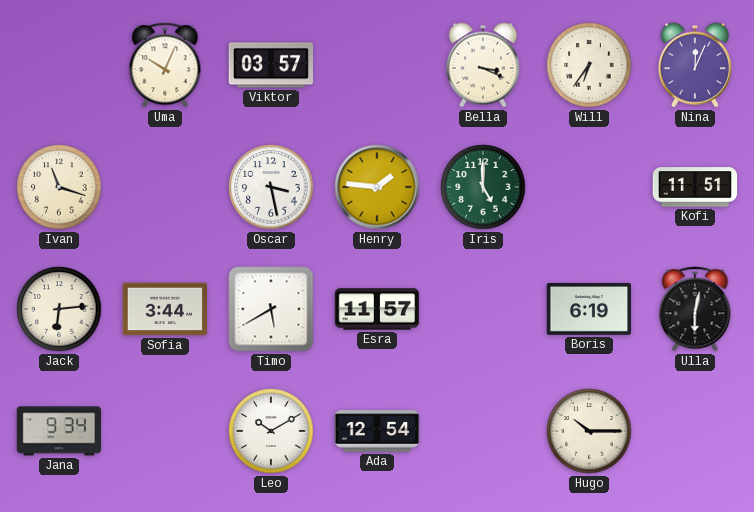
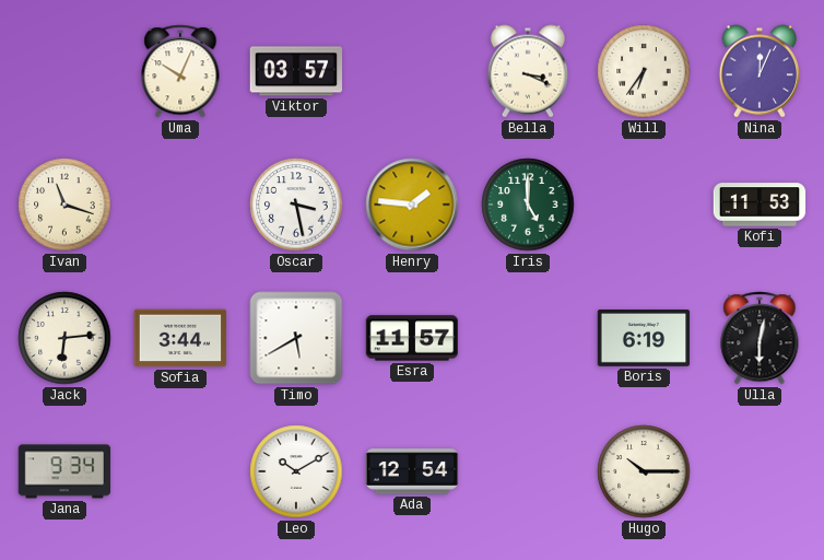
Kofi: 11:51 -> 11:53
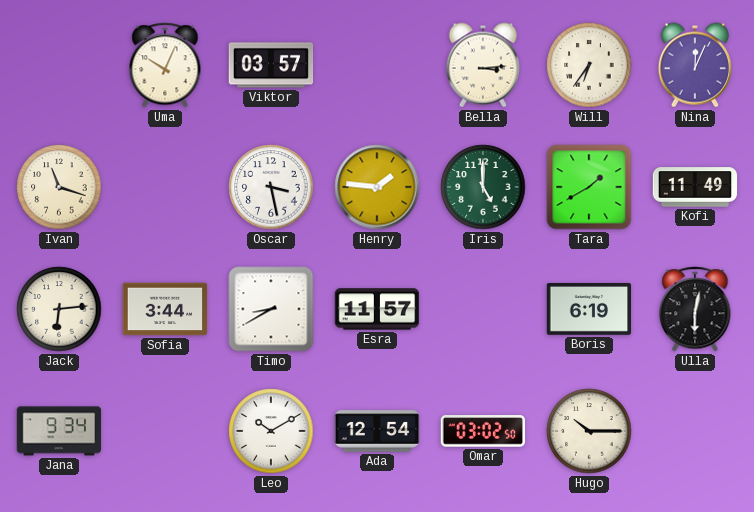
Bella: 3:19 -> 3:14
Tara: none -> 1:40
Kofi: 11:53 -> 11:49
Timo: 5:40 -> 8:40
Omar: none -> 03:02
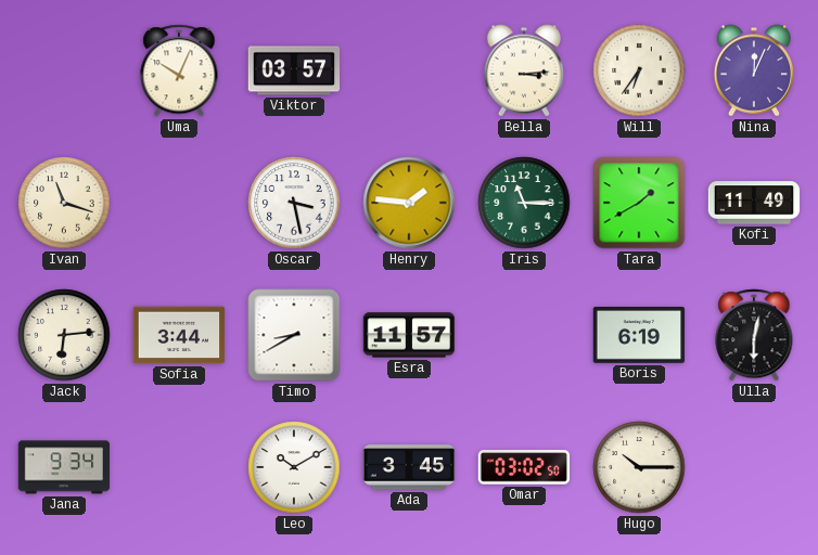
Iris: 5:00 -> 11:15
Ada: 12:54 -> 3:45
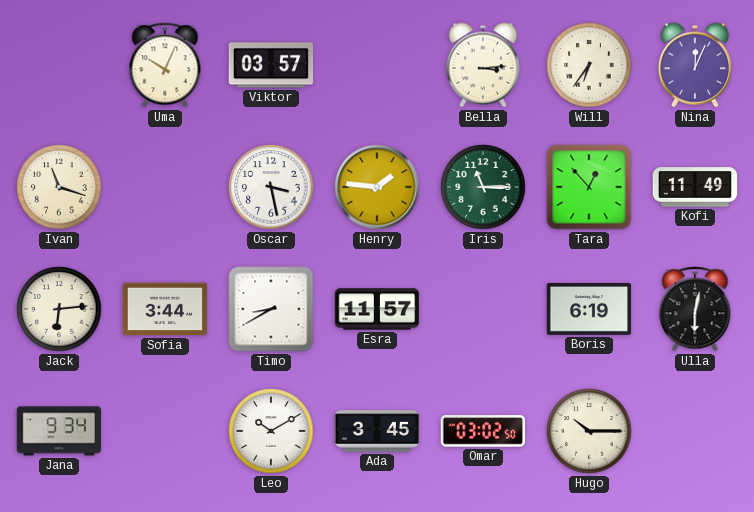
Tara: 1:40 -> 12:53
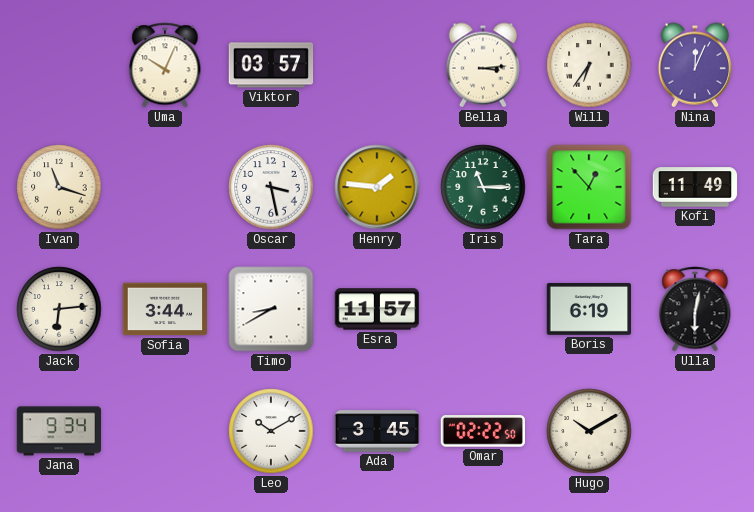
Omar: 03:02 -> 02:22
Hugo: 10:15 -> 10:10
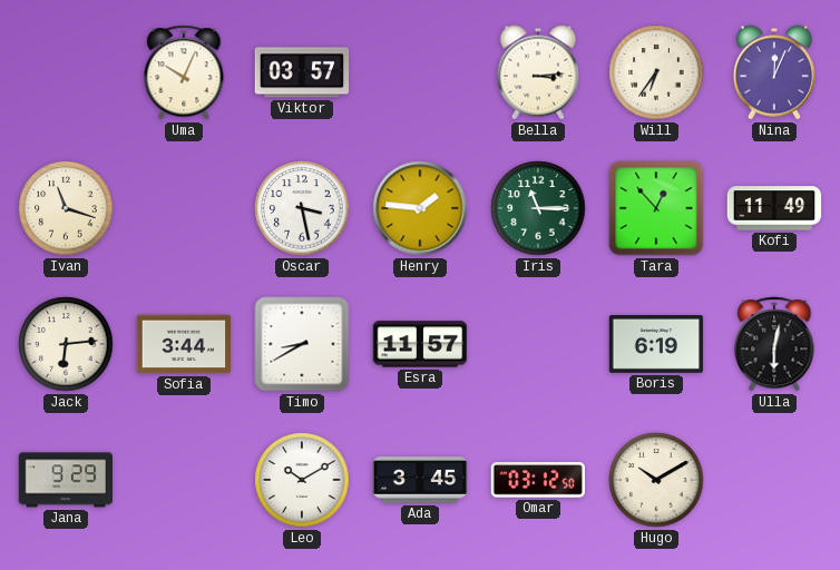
Jana: 9:34 -> 9:29
Omar: 02:22 -> 03:12
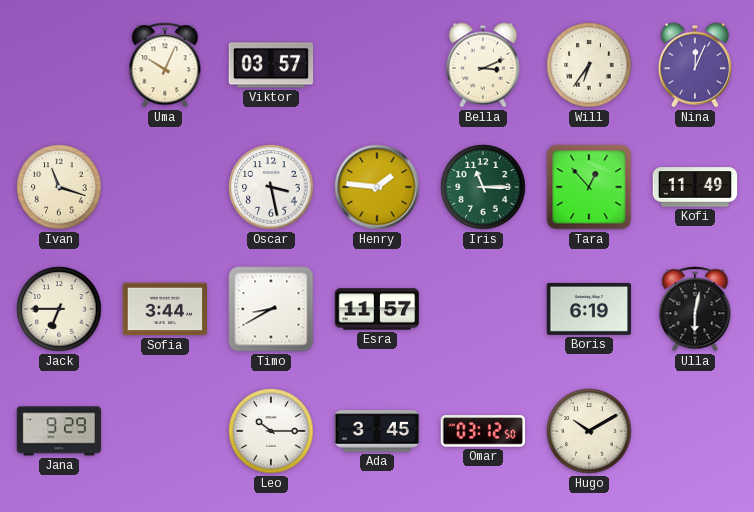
Bella: 3:14 -> 3:11
Jack: 6:14 -> 6:45
Leo: 10:10 -> 10:15
